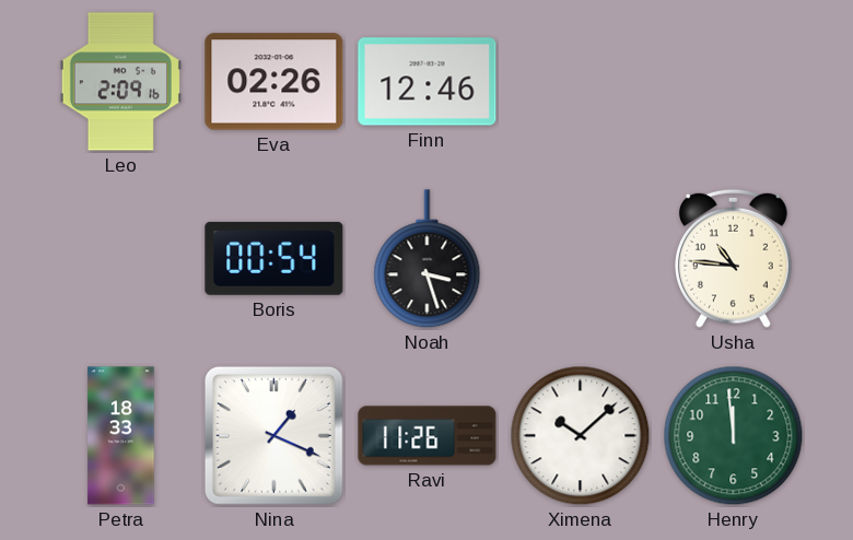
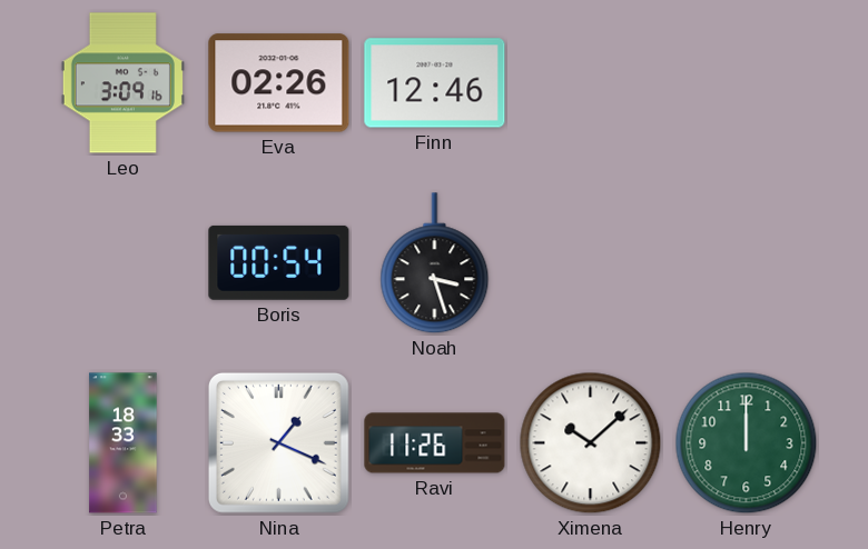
Leo: 2:09 -> 3:09
Usha: 10:46 -> none
Henry: 11:59 -> 12:00
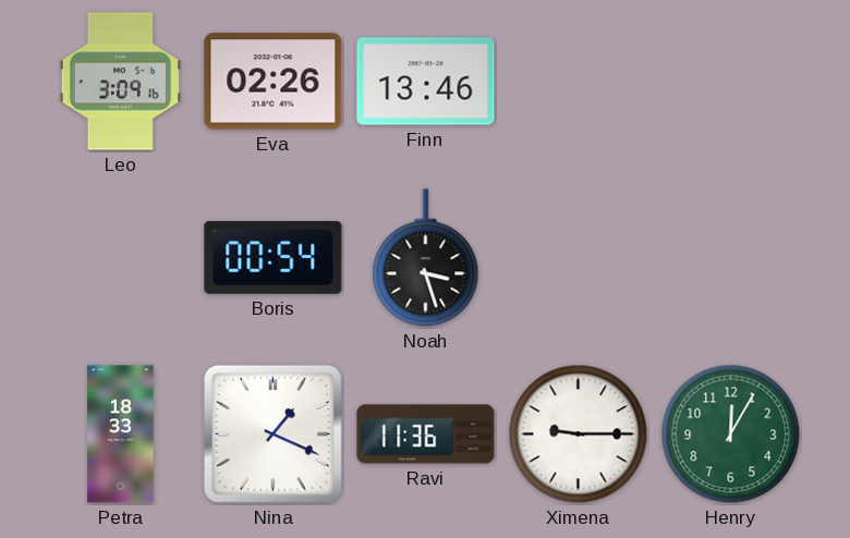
Finn: 12:46 -> 13:46
Ravi: 11:26 -> 11:36
Ximena: 10:08 -> 9:15
Henry: 12:00 -> 12:05
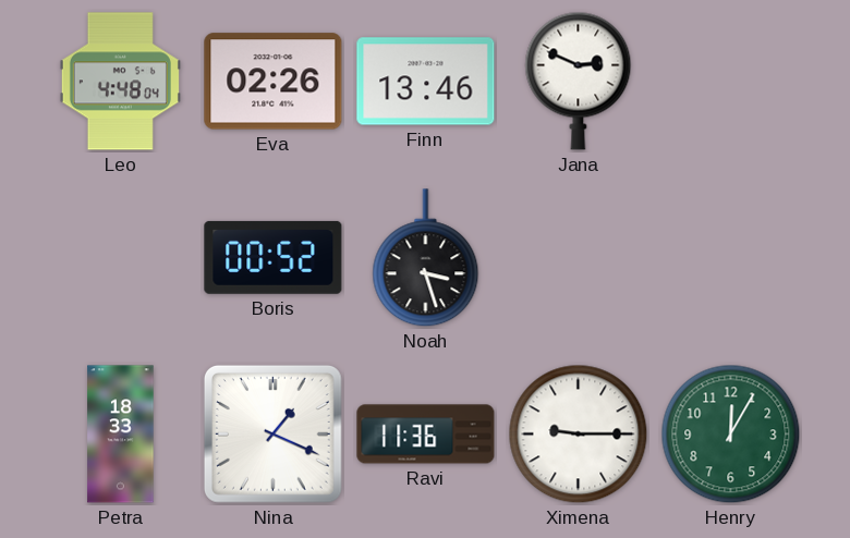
Leo: 3:09 -> 4:48
Jana: none -> 2:49
Boris: 00:54 -> 00:52
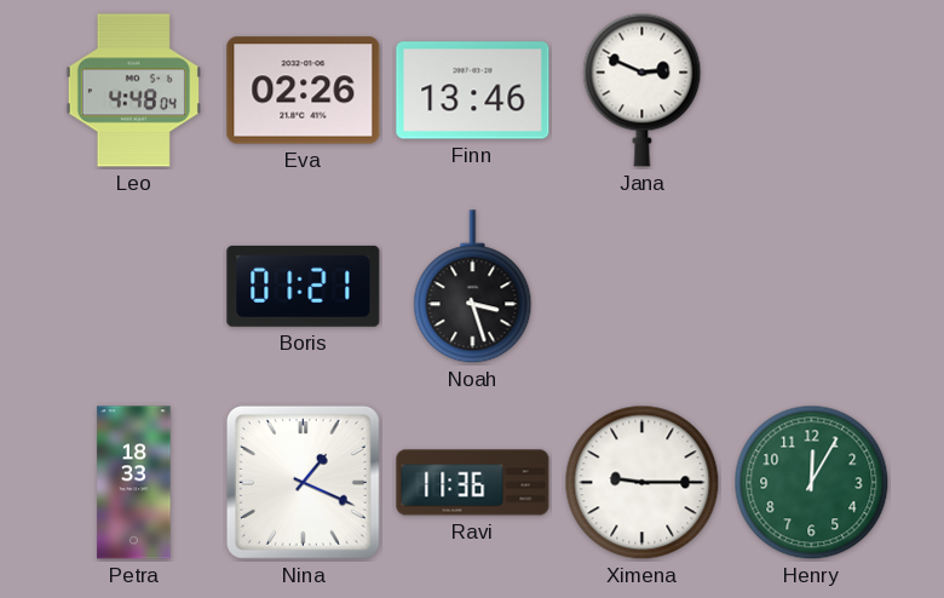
Boris: 00:52 -> 01:21
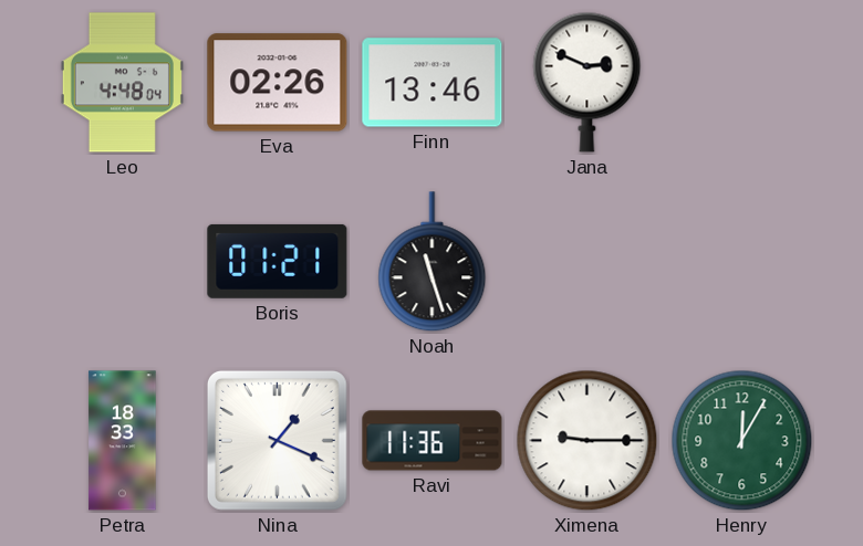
Noah: 3:27 -> 11:27
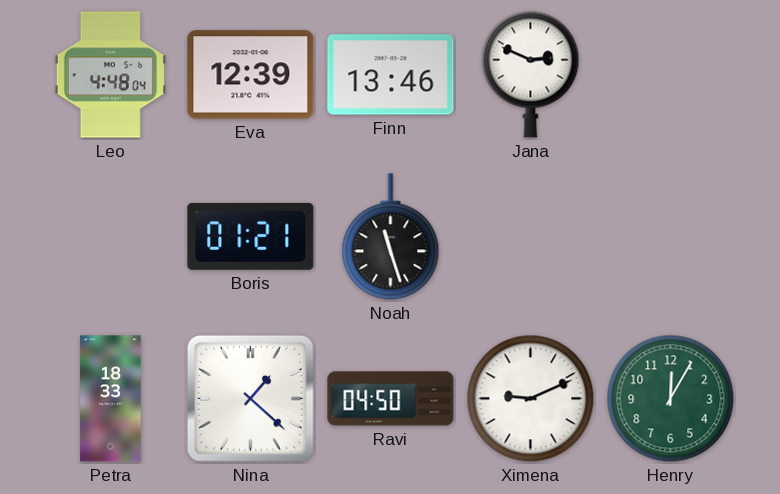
Eva: 02:26 -> 12:39
Nina: 1:19 -> 1:22
Ravi: 11:36 -> 04:50
Ximena: 9:15 -> 9:11
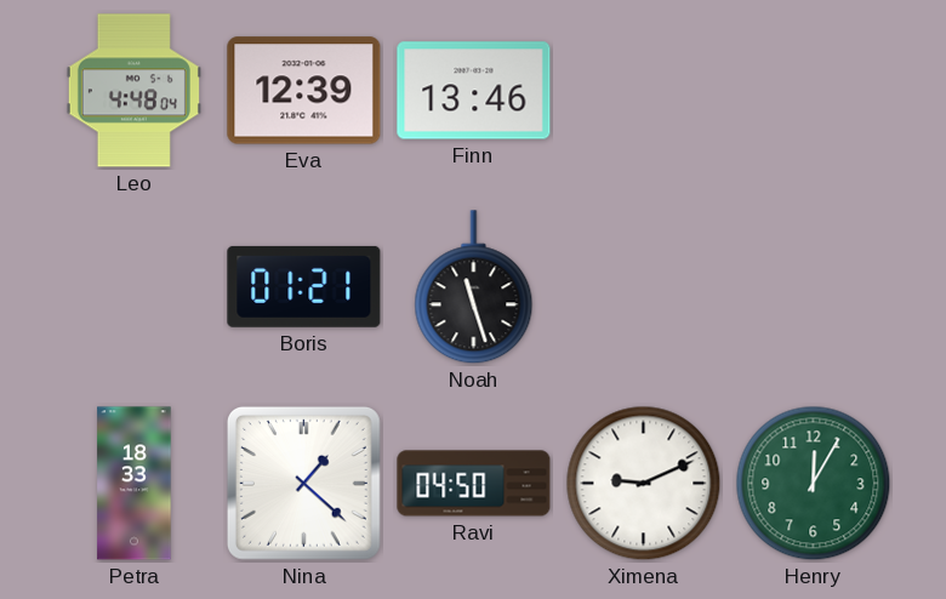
Jana: 2:49 -> none
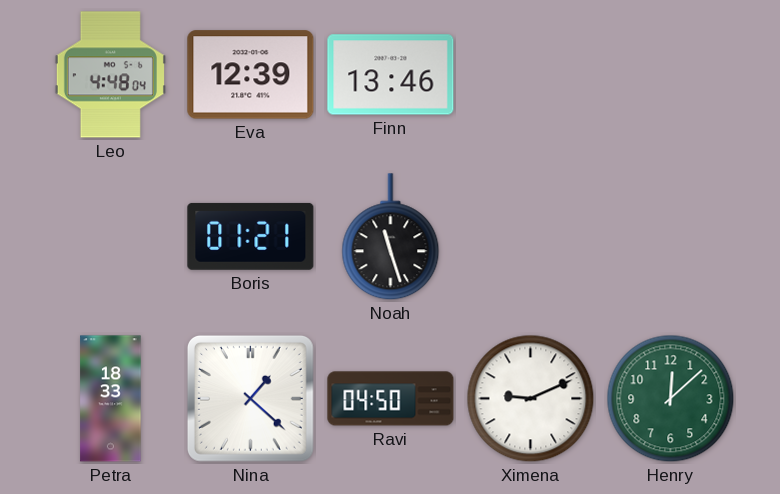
Henry: 12:05 -> 12:08
